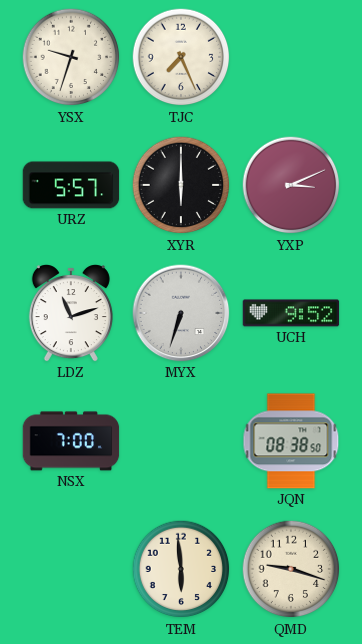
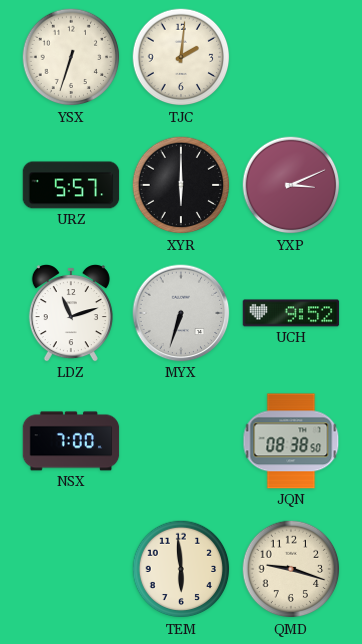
YSX: 9:33 -> 6:33
TJC: 7:26 -> 2:01
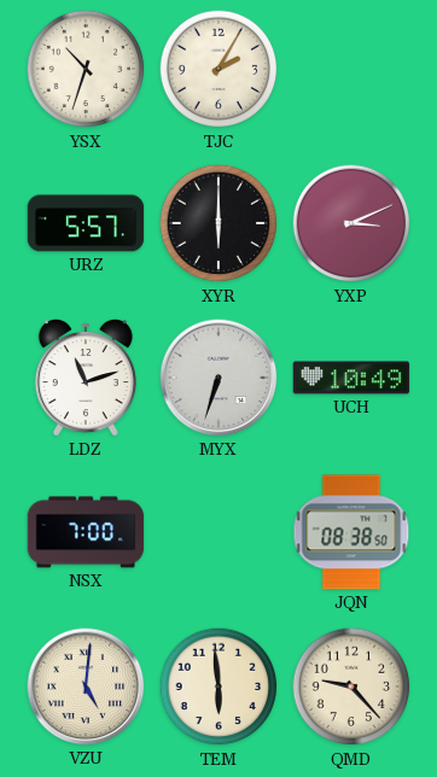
YSX: 6:33 -> 10:33
TJC: 2:01 -> 2:05
UCH: 9:52 -> 10:49
VZU: none -> 5:01
QMD: 9:18 -> 9:23
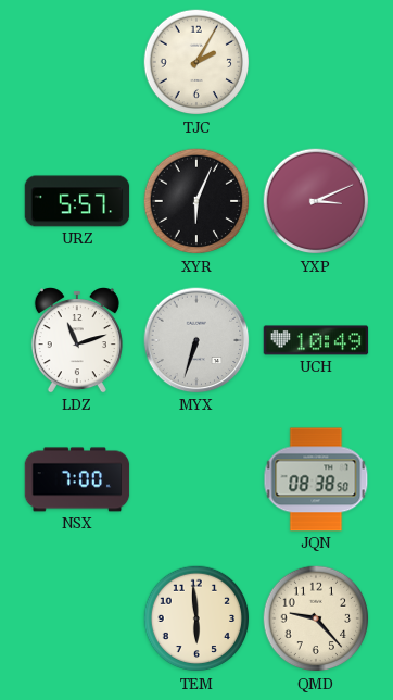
YSX: 10:33 -> none
XYR: 6:00 -> 6:04
VZU: 5:01 -> none
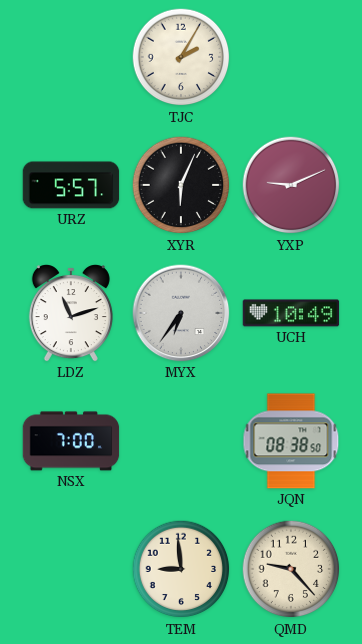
YXP: 3:11 -> 9:11
MYX: 6:33 -> 6:36
TEM: 5:59 -> 8:59
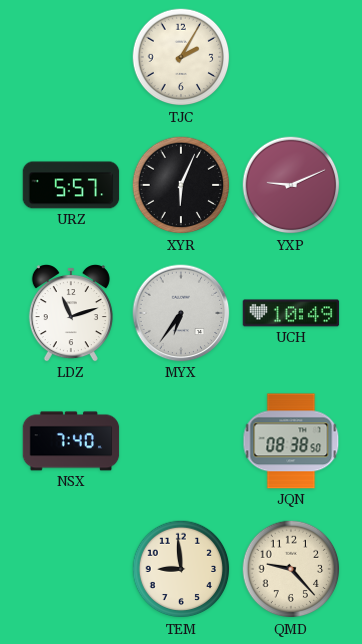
NSX: 7:00 -> 7:40
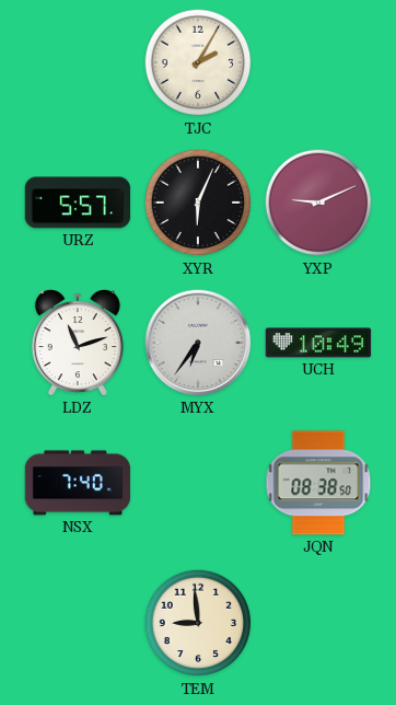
QMD: 9:23 -> none
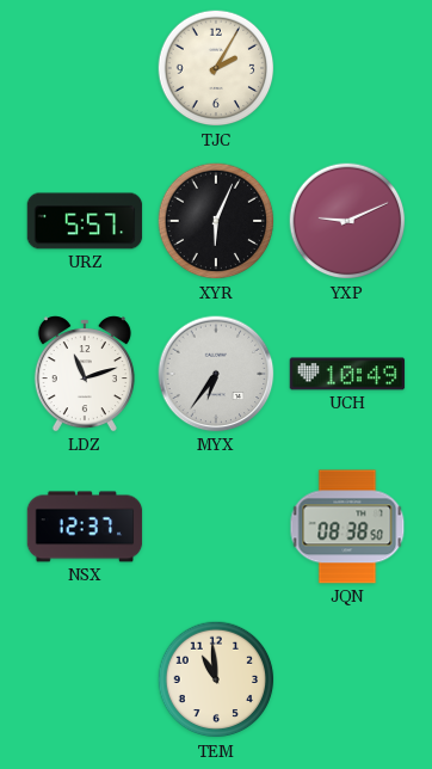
NSX: 7:40 -> 12:37
TEM: 8:59 -> 10:59
